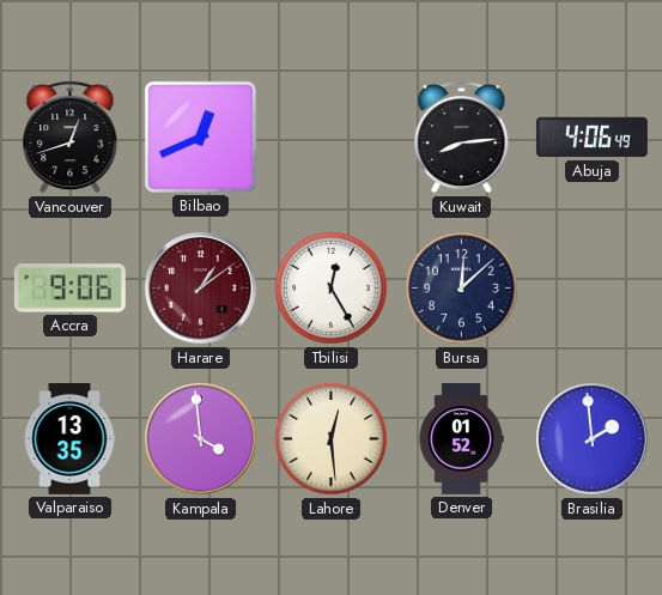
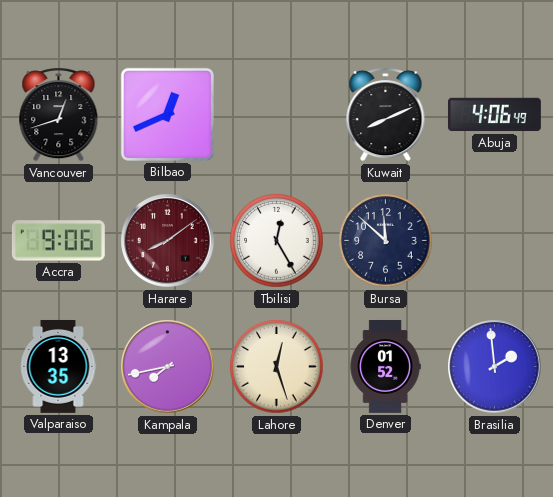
Kuwait: 8:14 -> 8:11
Harare: 1:09 -> 8:09
Bursa: 12:08 -> 11:52
Kampala: 3:59 -> 7:43
Lahore: 12:29 -> 12:27
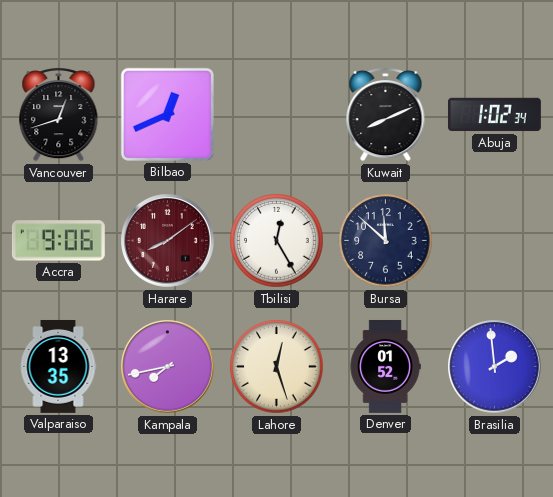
Abuja: 4:06 -> 1:02
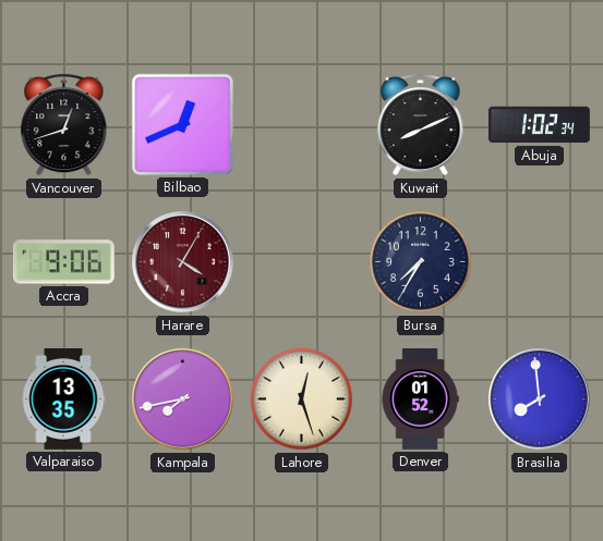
Harare: 8:09 -> 4:05
Tbilisi: 12:25 -> none
Bursa: 11:52 -> 7:35
Brasilia: 1:59 -> 7:59
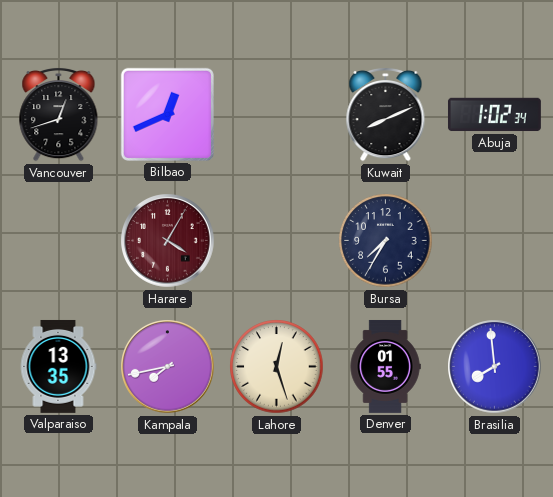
Accra: 9:06 -> none
Denver: 01:52 -> 01:55
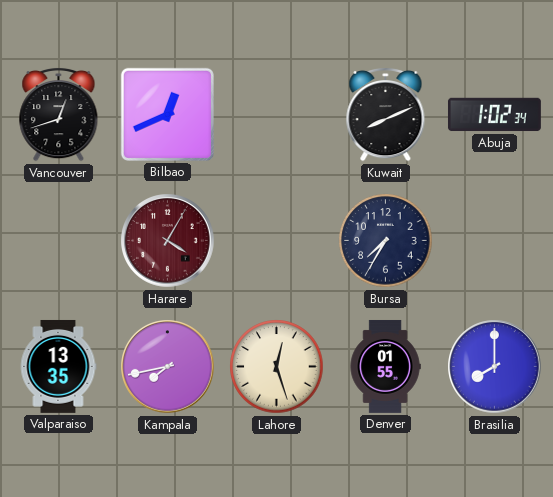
Brasilia: 7:59 -> 8:00
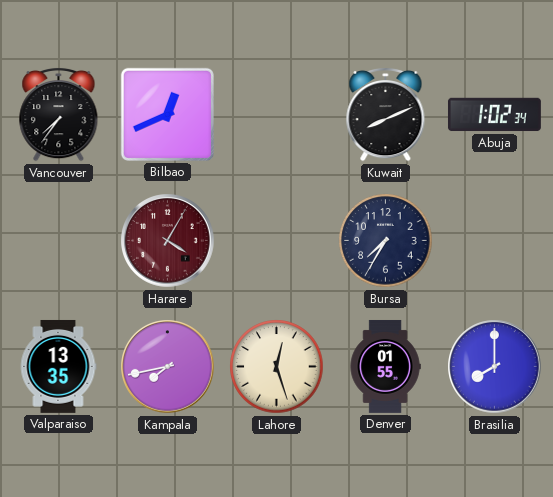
Vancouver: 12:42 -> 7:36
